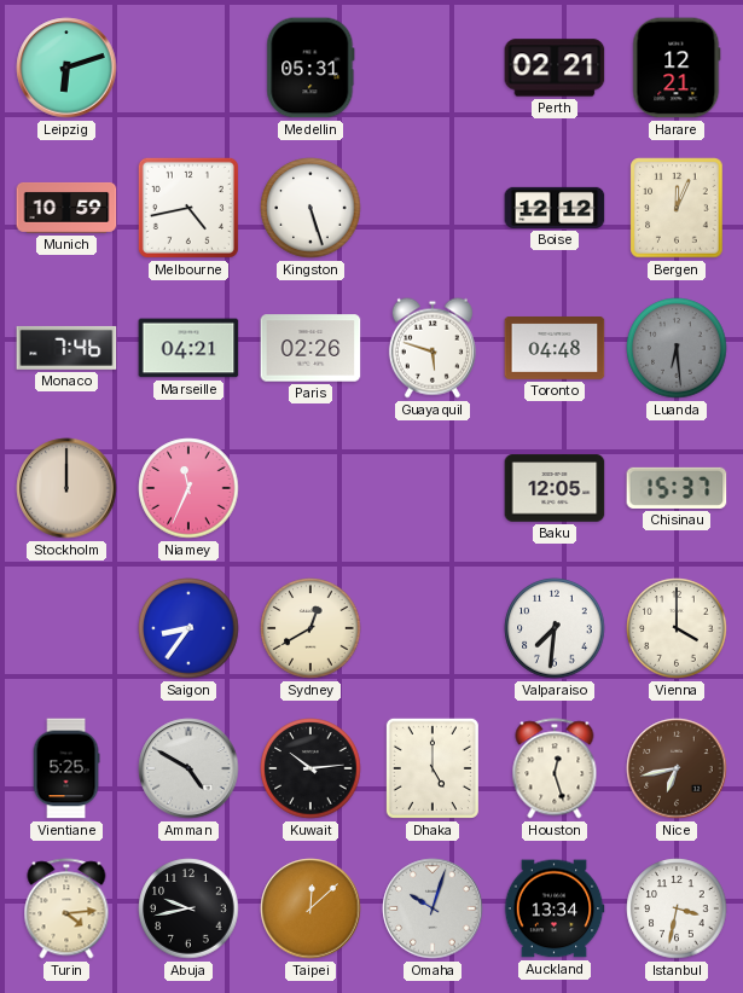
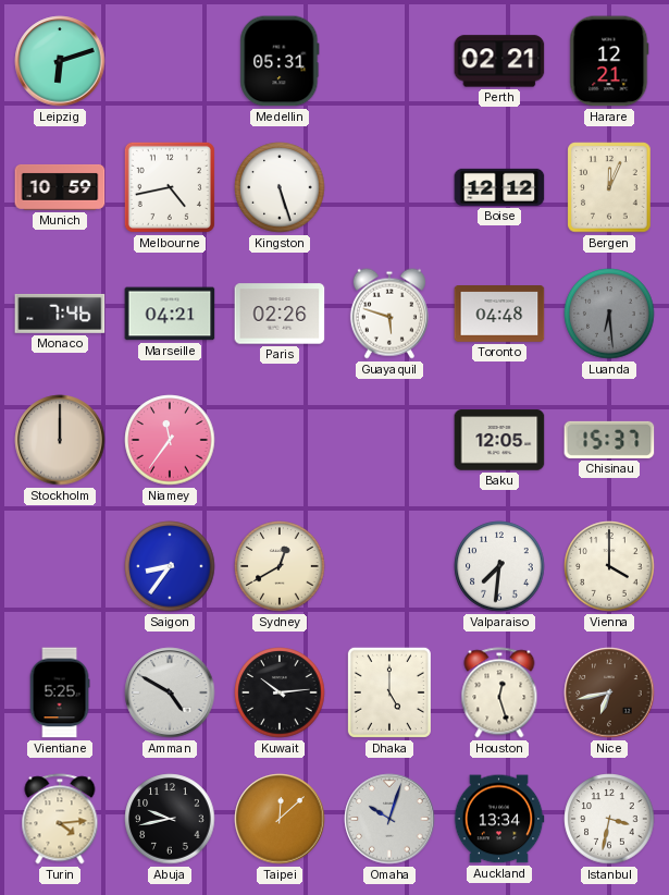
Niamey: 11:34 -> 11:36
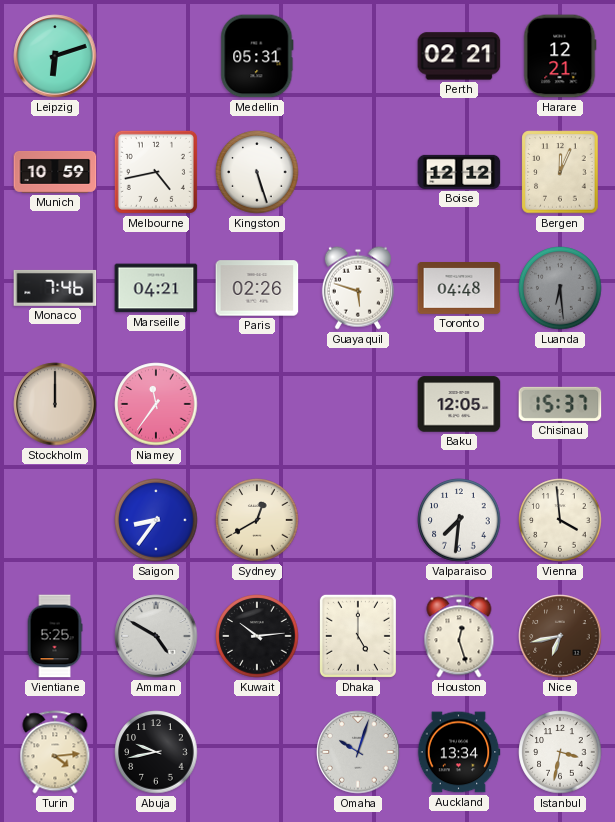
Vienna: 4:00 -> 3:59
Taipei: 12:08 -> none
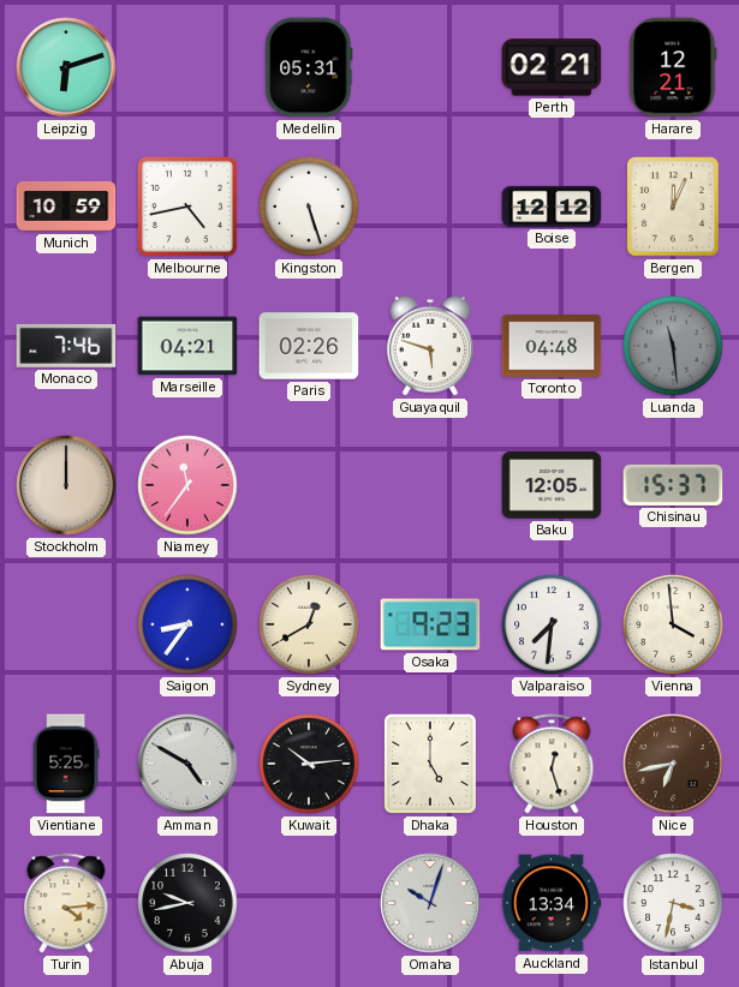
Luanda: 6:29 -> 11:29
Osaka: none -> 9:23
